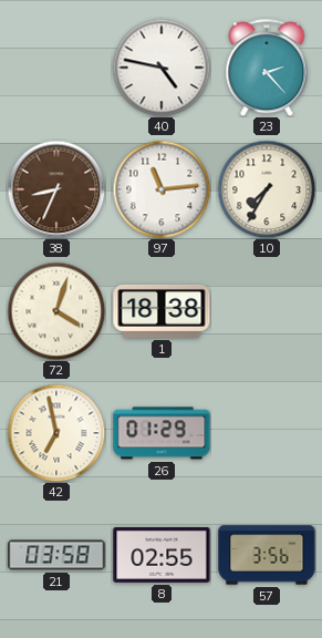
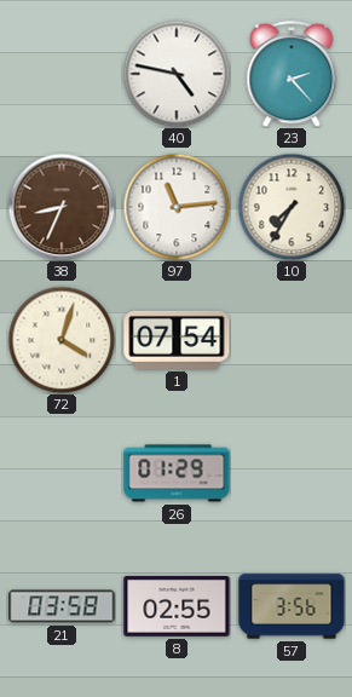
1: 18:38 -> 07:54
42: 6:58 -> none
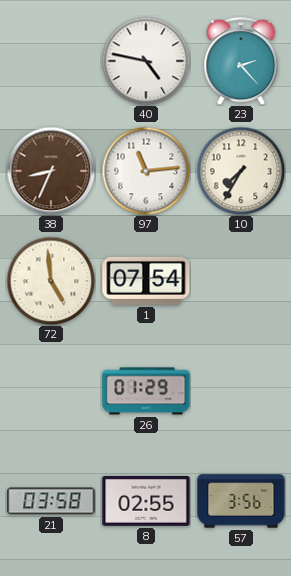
72: 4:03 -> 4:59
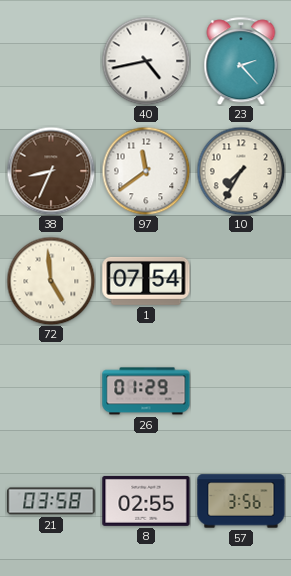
40: 4:47 -> 4:43
97: 11:14 -> 11:39
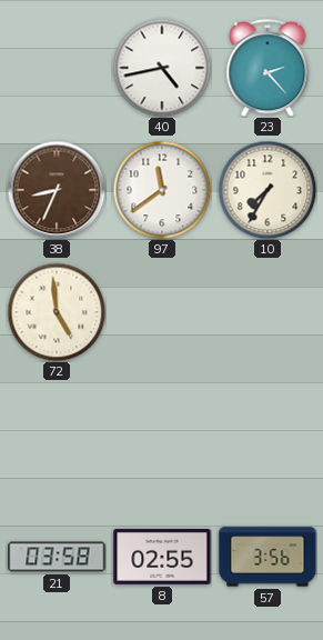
1: 07:54 -> none
26: 01:29 -> none
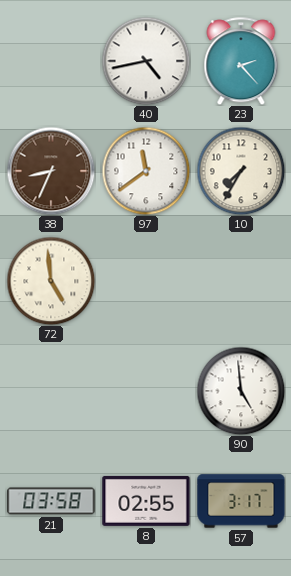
90: none -> 4:59
57: 3:56 -> 3:17
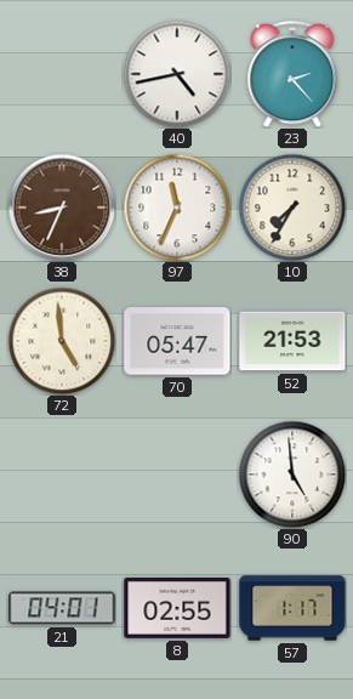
97: 11:39 -> 11:34
70: none -> 05:47
52: none -> 21:53
21: 03:58 -> 04:01
57: 3:17 -> 1:17
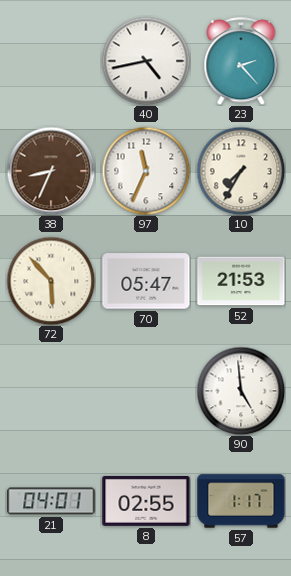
72: 4:59 -> 5:53
